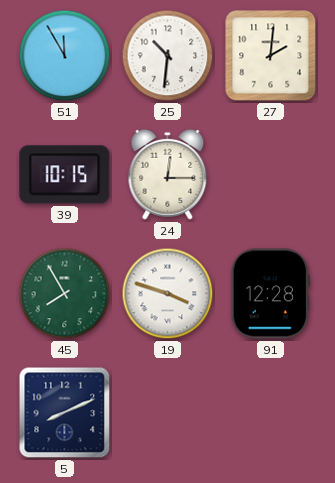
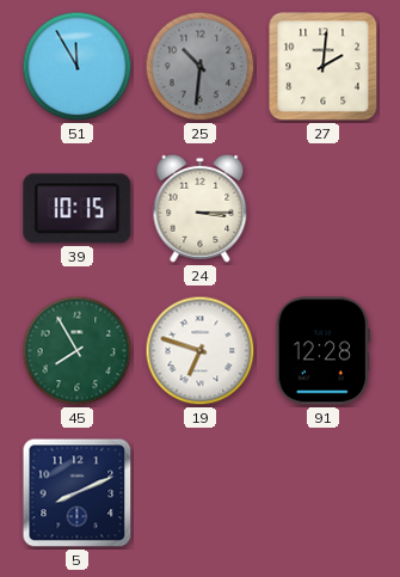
25 dial: white -> grey
24: 12:15 -> 3:15
19: 3:48 -> 6:48
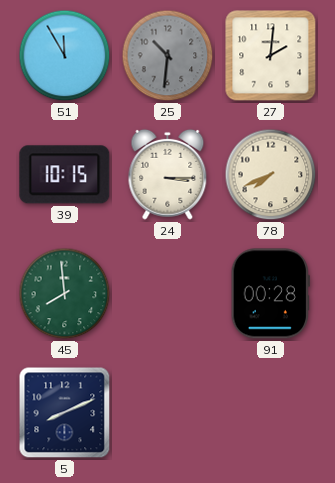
78: none -> 7:41
45: 7:55 -> 7:59
19: 6:48 -> none
91: 12:28 -> 00:28
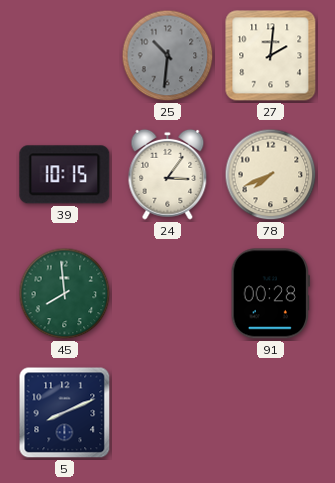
51: 11:55 -> none
24: 3:15 -> 3:06
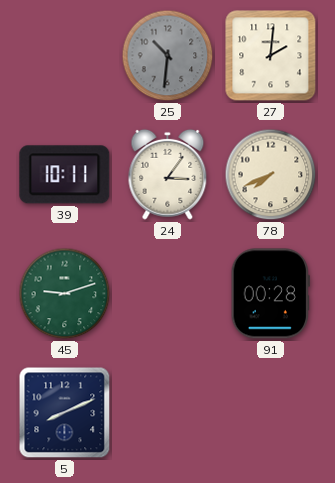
39: 10:15 -> 10:11
45: 7:59 -> 9:12
